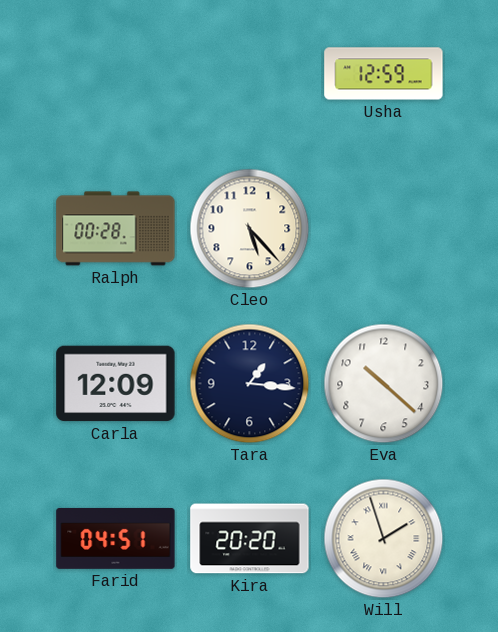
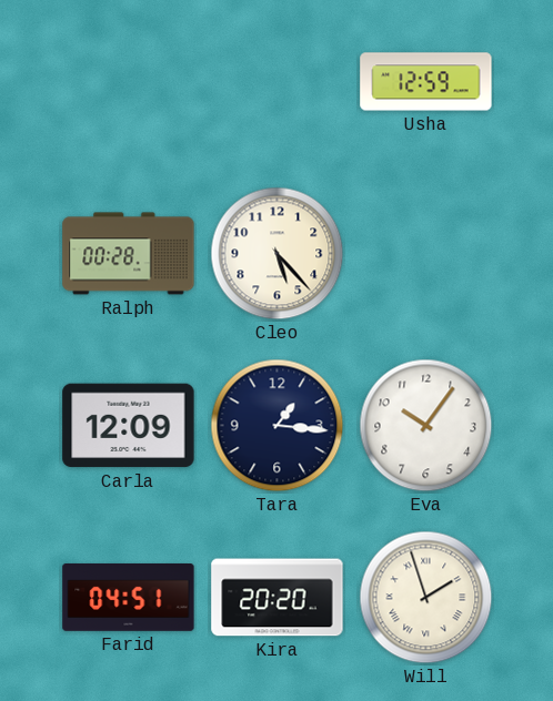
Eva: 10:22 -> 10:06
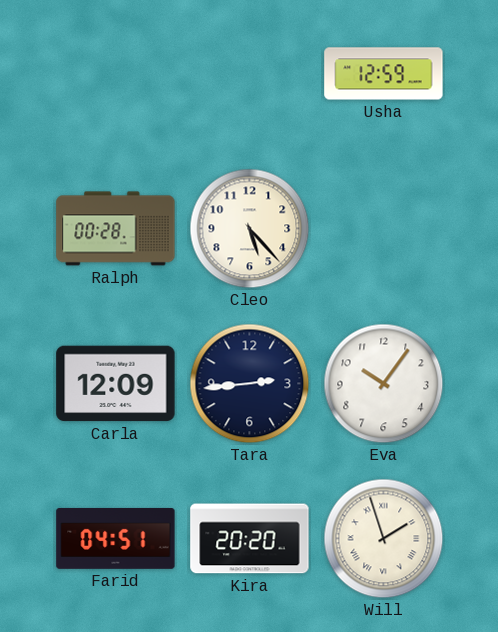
Tara: 1:16 -> 2:44
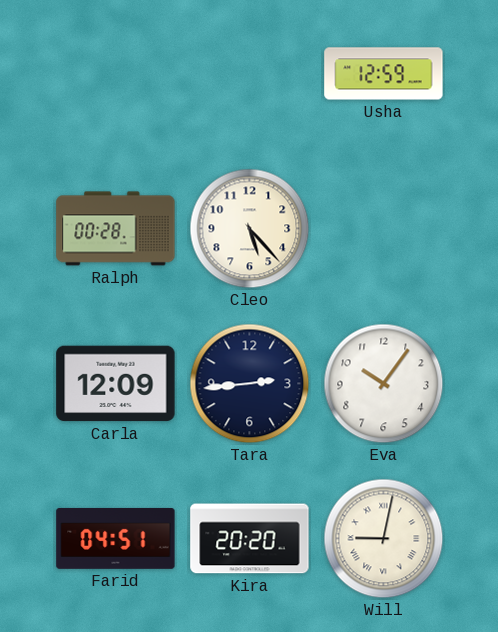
Will: 1:57 -> 9:02
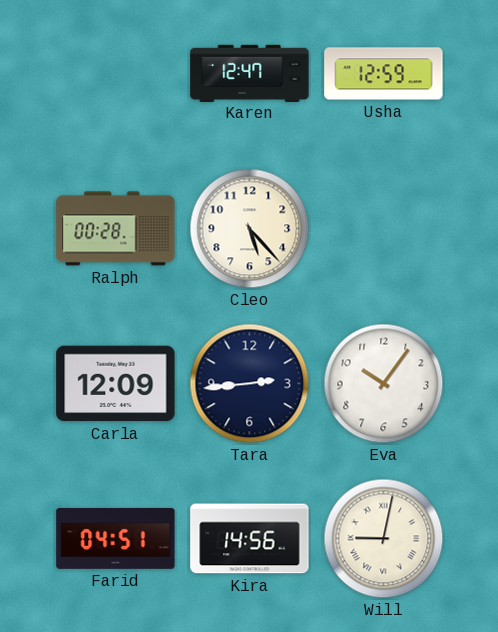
Karen: none -> 12:47
Kira: 20:20 -> 14:56
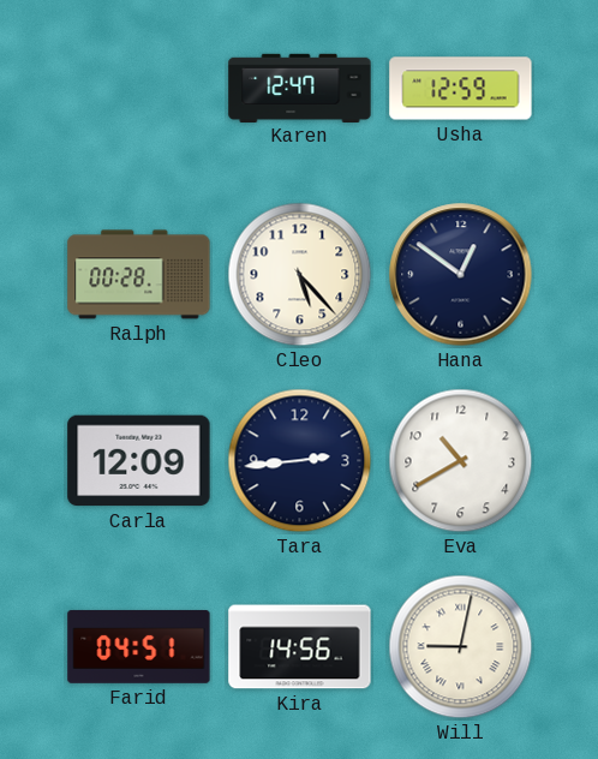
Hana: none -> 12:51
Eva: 10:06 -> 10:40
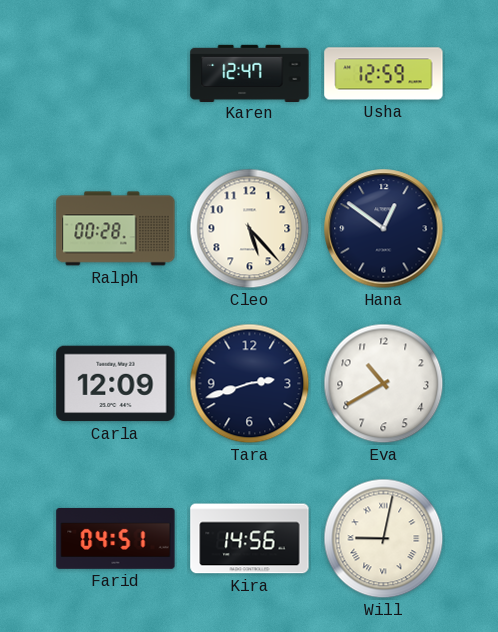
Tara: 2:44 -> 2:42
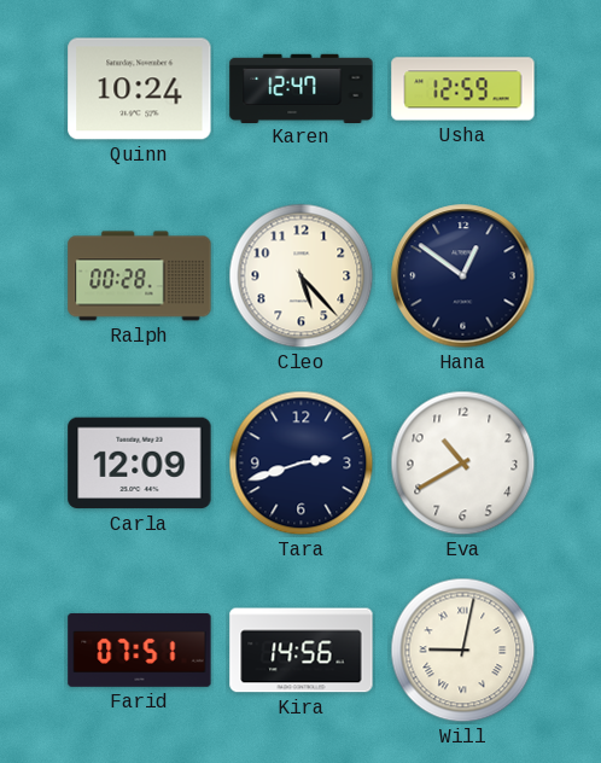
Quinn: none -> 10:24
Farid: 04:51 -> 07:51
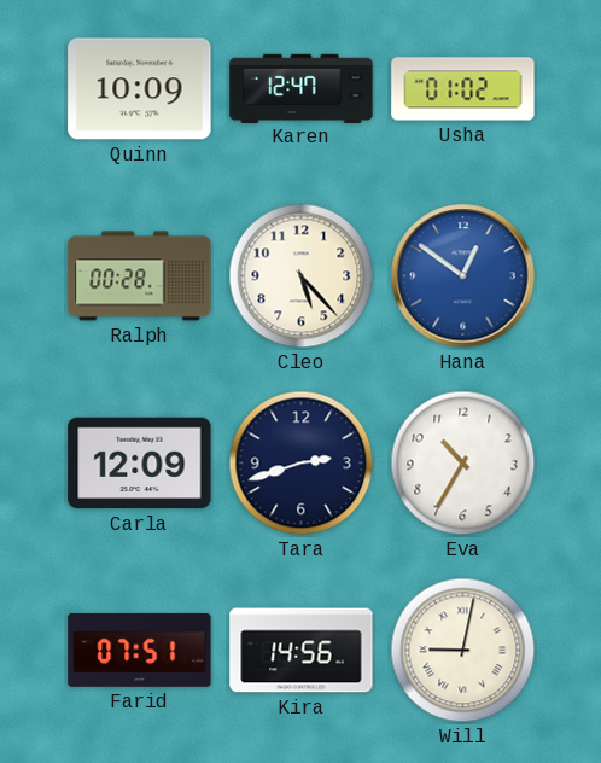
Quinn: 10:24 -> 10:09
Usha: 12:59 -> 01:02
Hana dial: navy -> blue
Eva: 10:40 -> 10:35
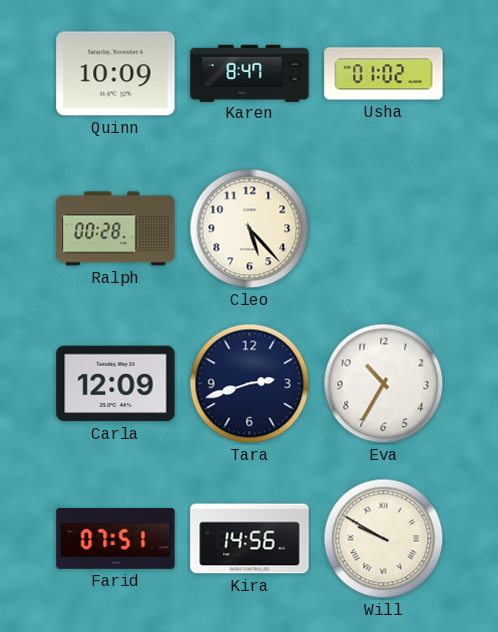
Karen: 12:47 -> 8:47
Hana: 12:51 -> none
Will: 9:02 -> 9:50
